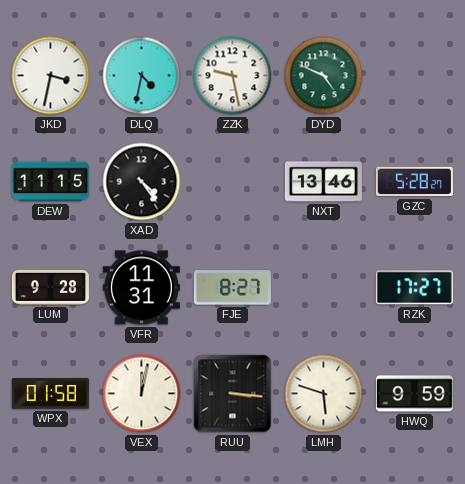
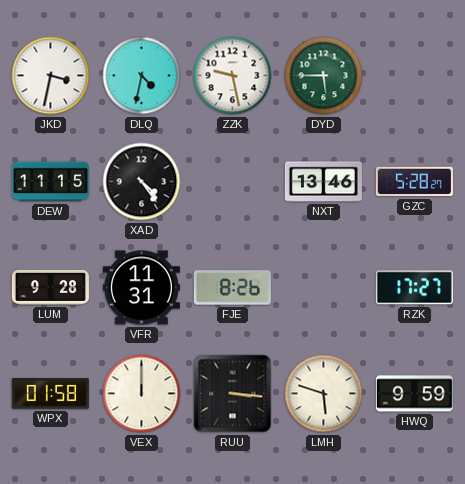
DYD: 4:49 -> 5:45
FJE: 8:27 -> 8:26
VEX: 12:02 -> 12:00
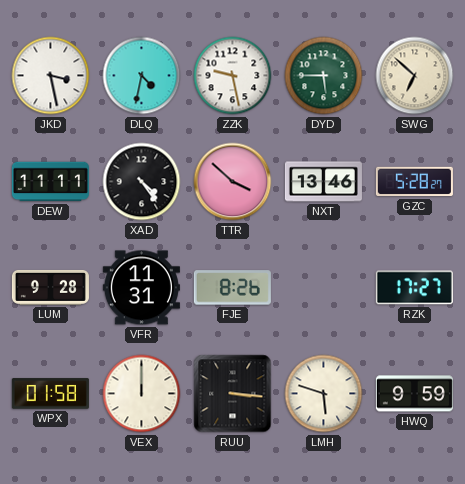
JKD: 3:32 -> 3:28
SWG: none -> 6:52
DEW: 11:15 -> 11:11
TTR: none -> 3:52
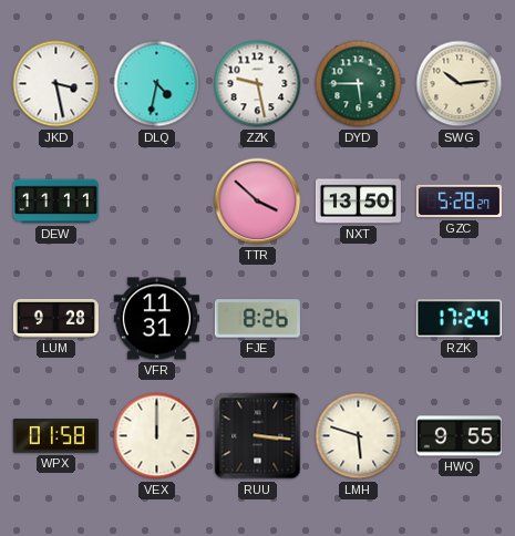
SWG: 6:52 -> 10:14
XAD: 4:24 -> none
NXT: 13:46 -> 13:50
RZK: 17:27 -> 17:24
HWQ: 9:59 -> 9:55
